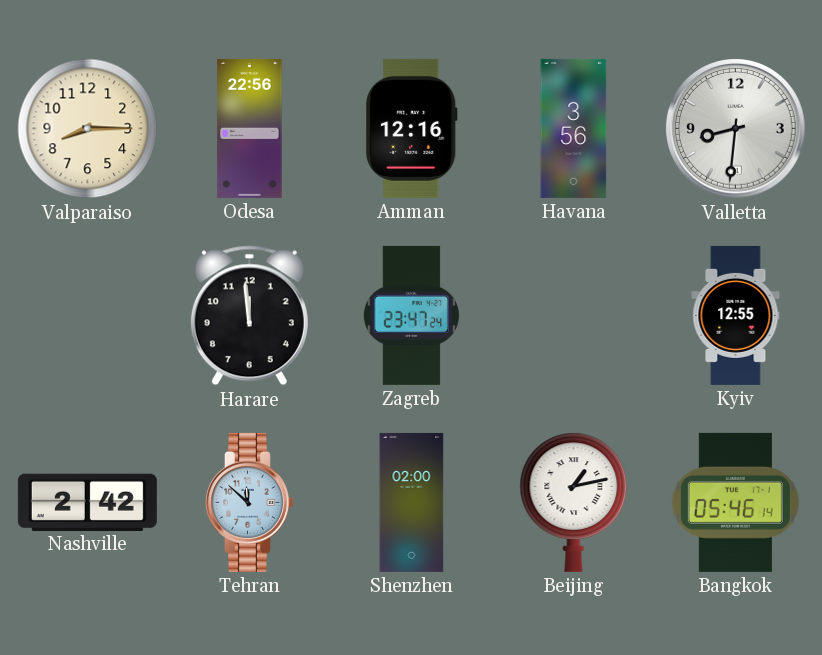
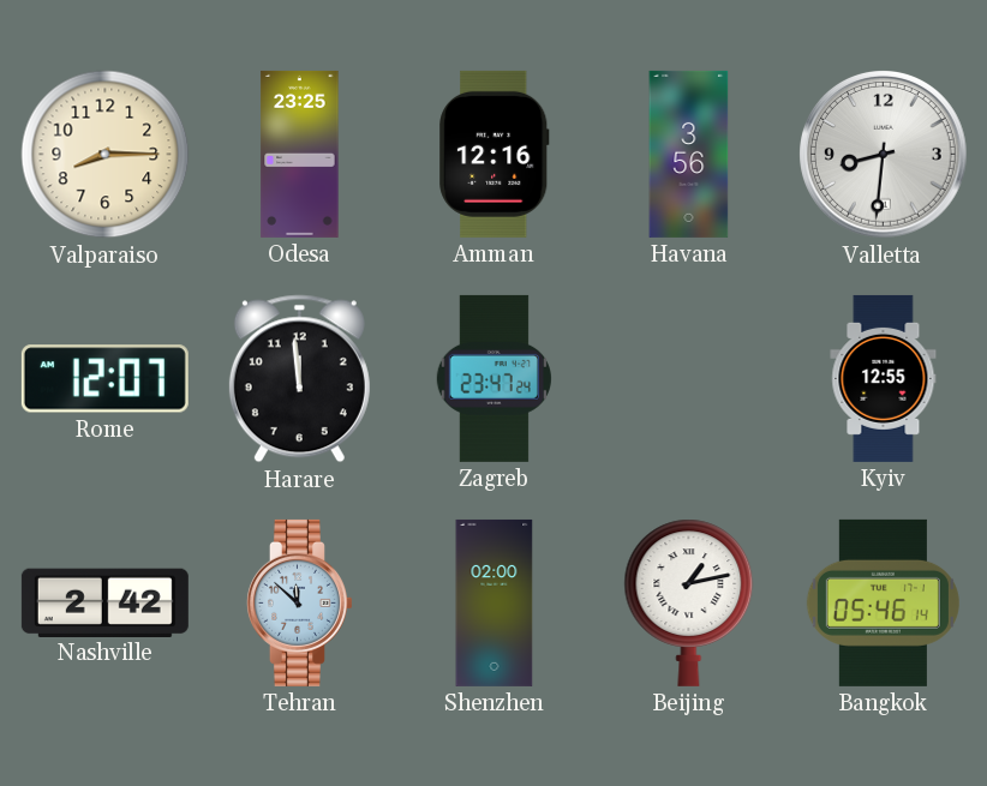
Odesa: 22:56 -> 23:25
Rome: none -> 12:07
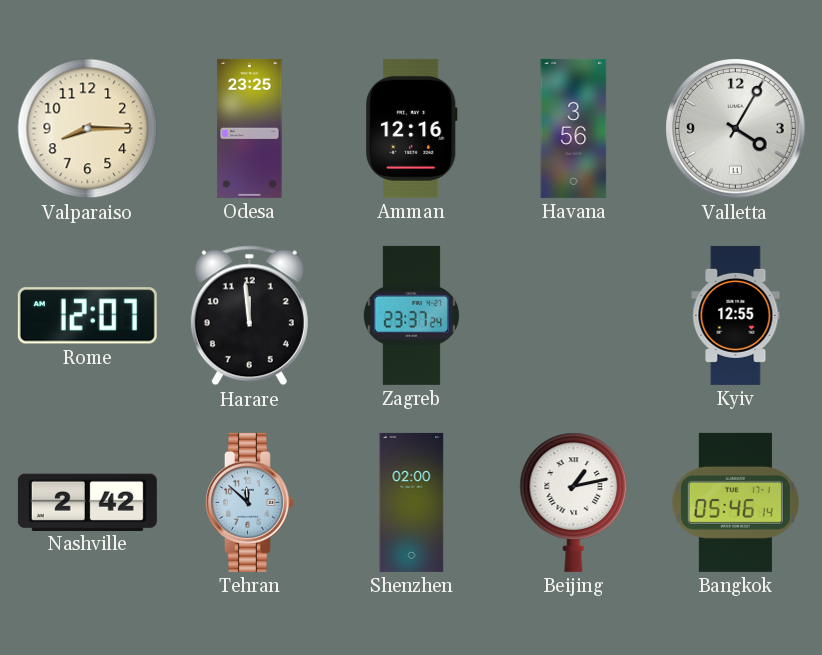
Valletta: 8:31 -> 4:05
Zagreb: 23:47 -> 23:37
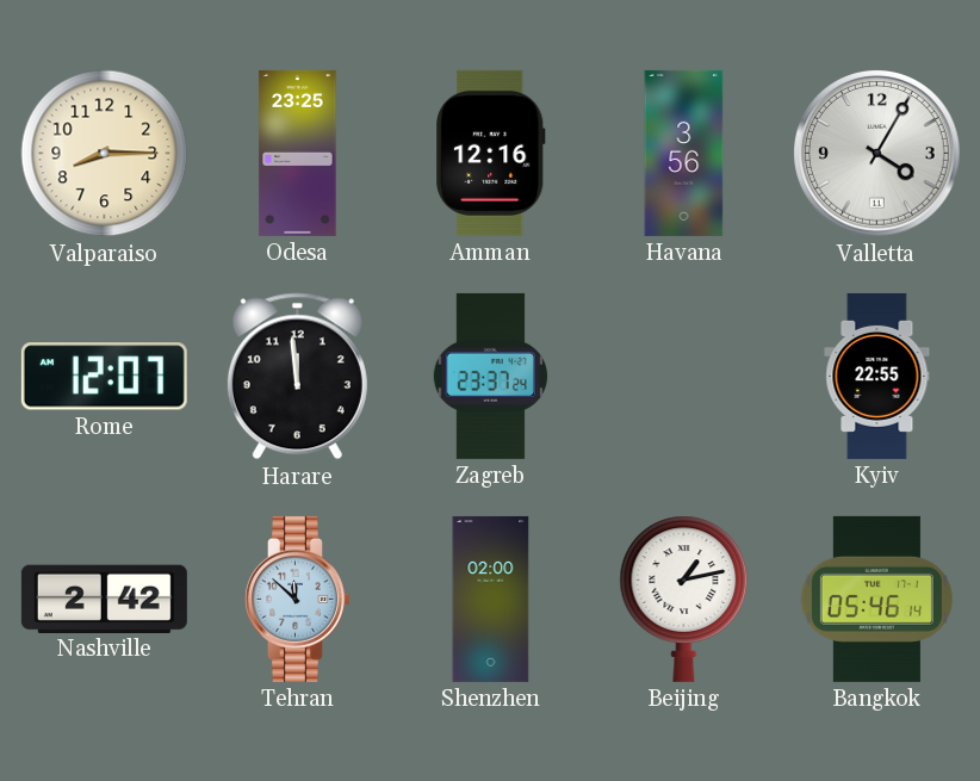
Kyiv: 12:55 -> 22:55
